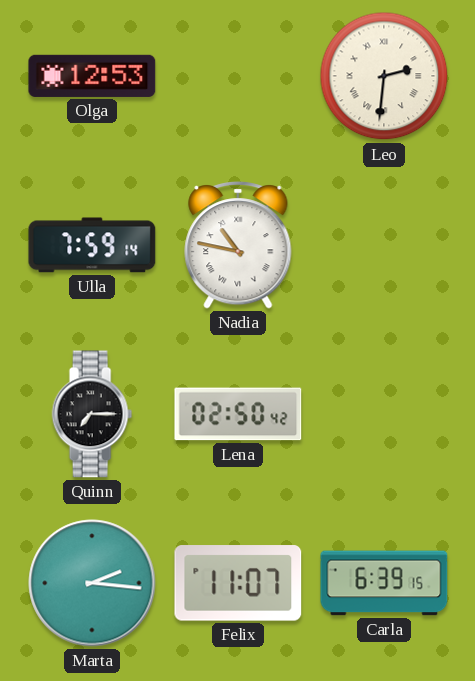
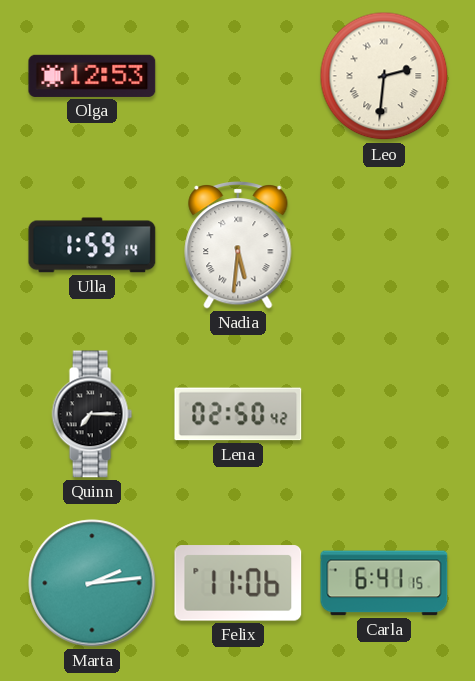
Ulla: 7:59 -> 1:59
Nadia: 10:47 -> 5:31
Marta: 2:16 -> 2:14
Felix: 11:07 -> 11:06
Carla: 6:39 -> 6:41
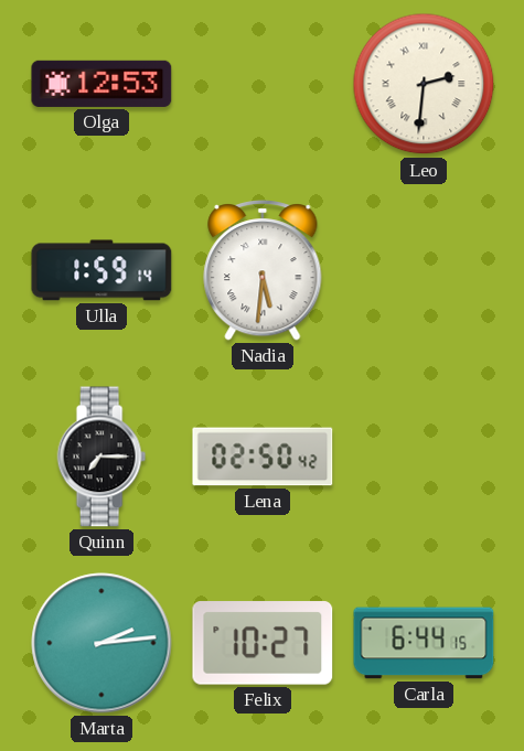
Felix: 11:06 -> 10:27
Carla: 6:41 -> 6:44
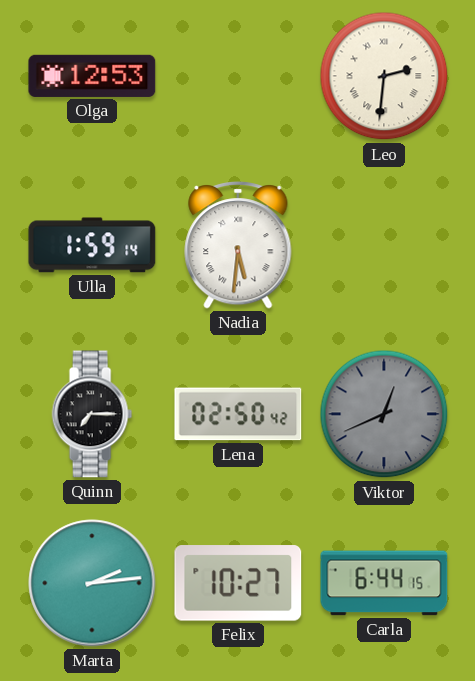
Viktor: none -> 12:41
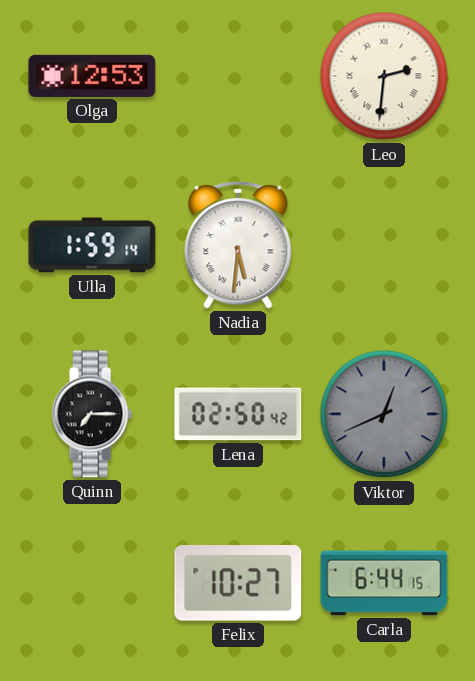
Marta: 2:14 -> none
